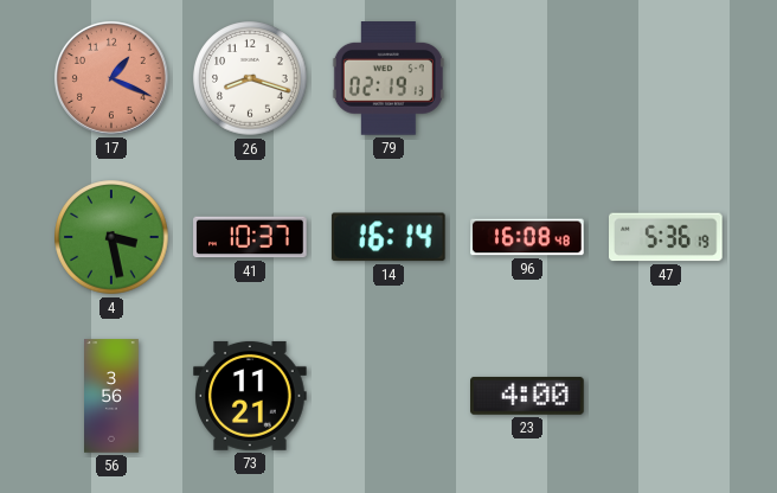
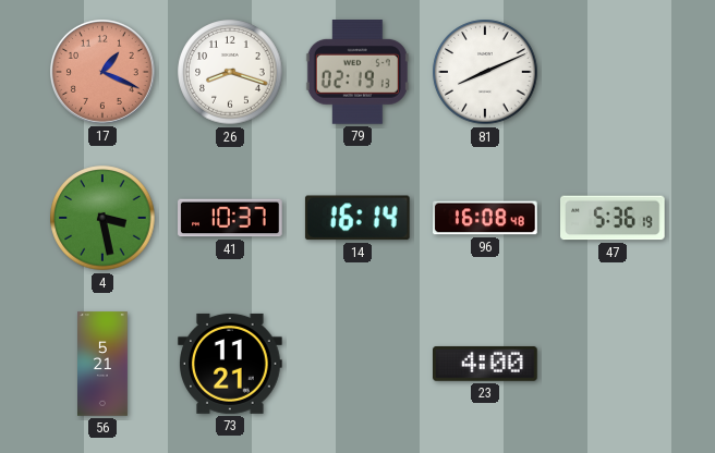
81: none -> 8:11
56: 3:56 -> 5:21
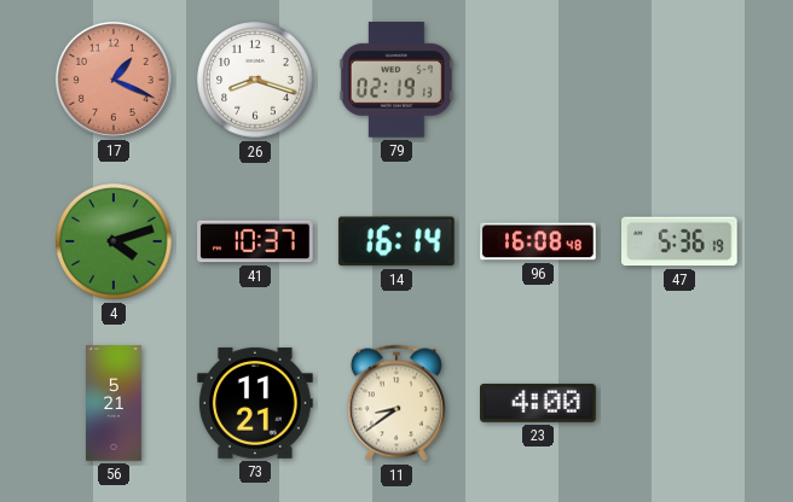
81: 8:11 -> none
4: 3:28 -> 4:12
11: none -> 8:39
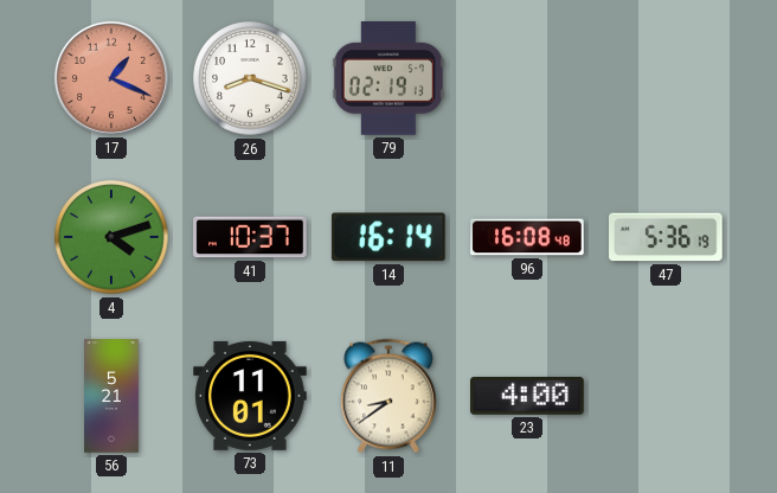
73: 11:21 -> 11:01
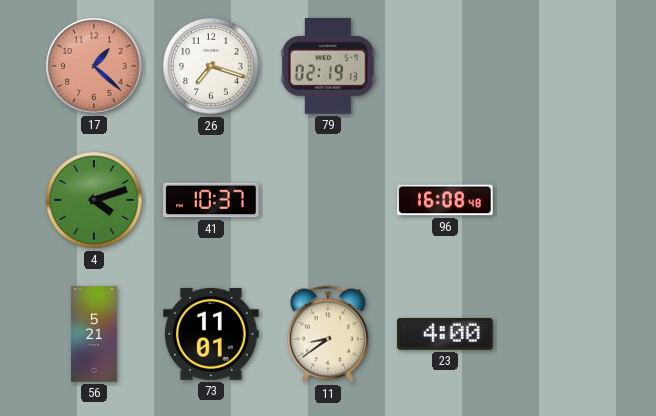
17: 1:19 -> 1:22
26: 8:18 -> 7:18
14: 16:14 -> none
47: 5:36 -> none
